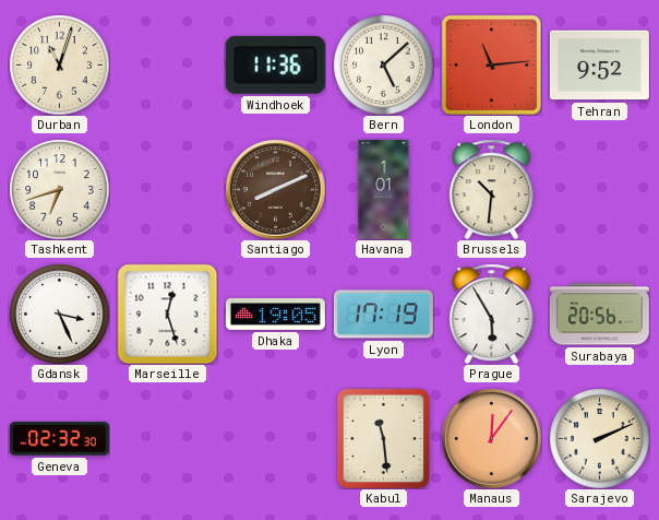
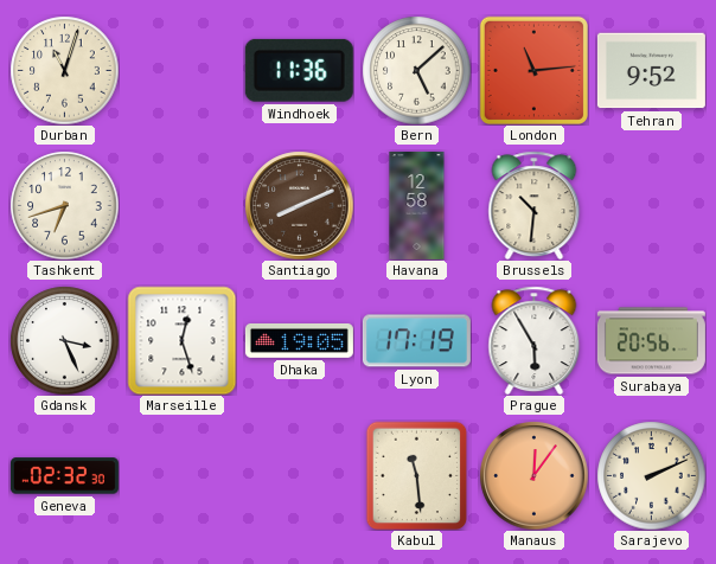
Havana: 1:01 -> 12:58
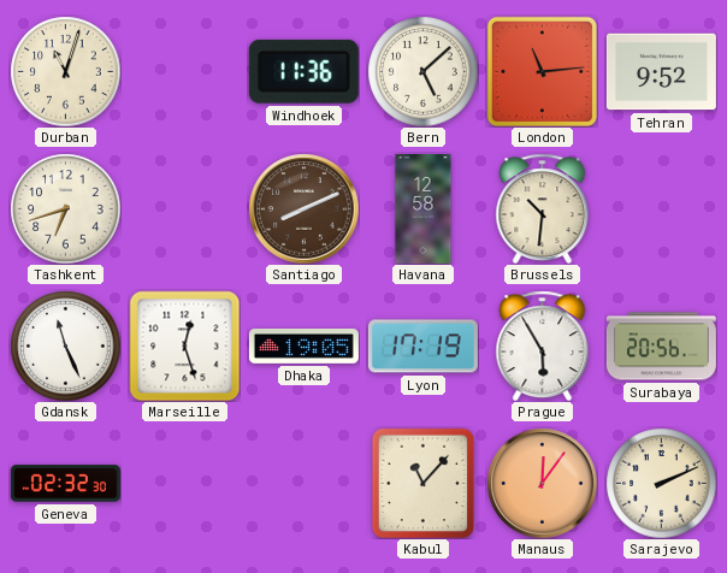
Gdansk: 3:26 -> 11:26
Kabul: 11:29 -> 11:07
